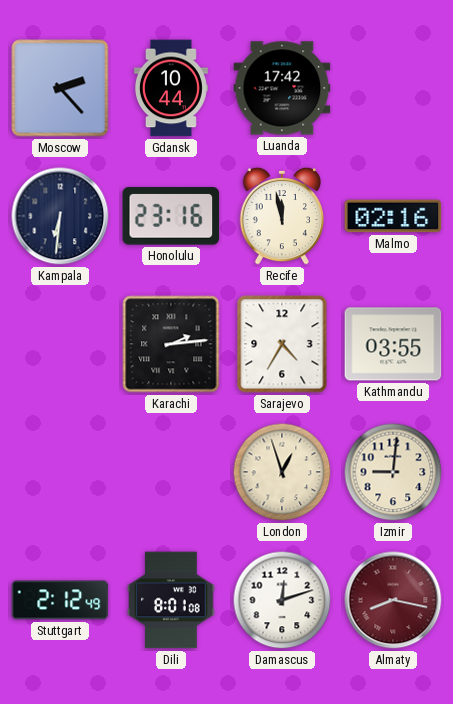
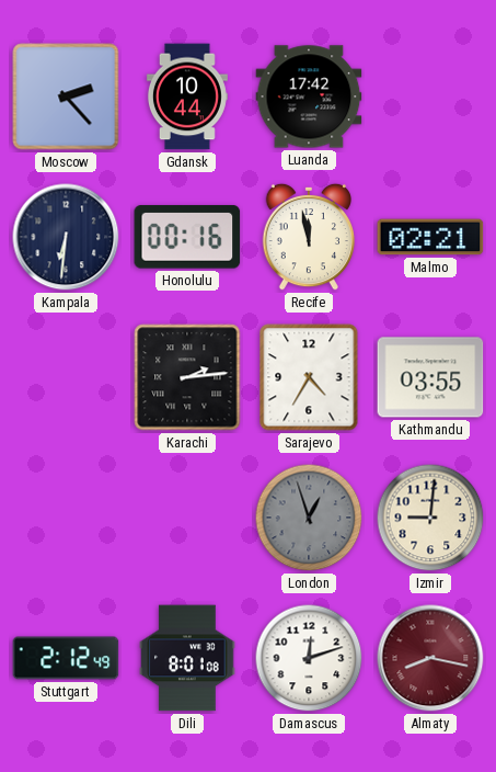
Honolulu: 23:16 -> 00:16
Malmo: 02:16 -> 02:21
London dial: cream -> grey
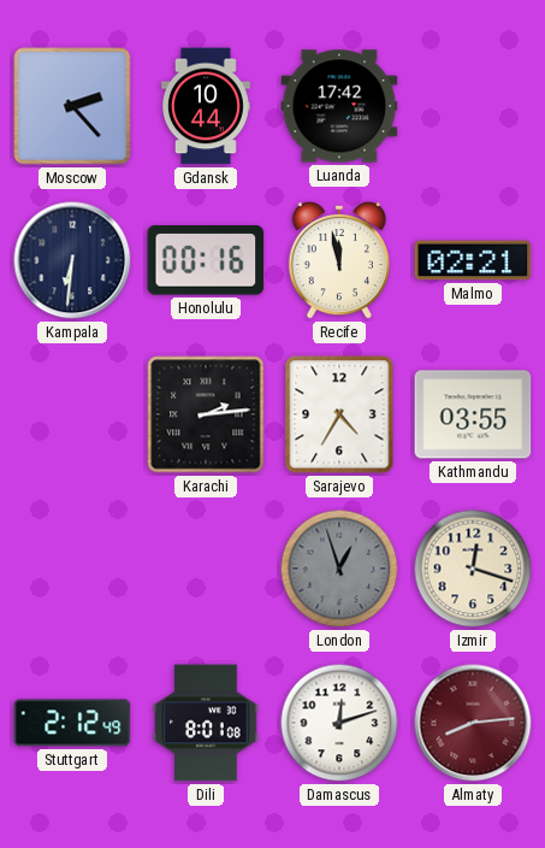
Izmir: 9:01 -> 12:18
Almaty: 8:17 -> 8:14
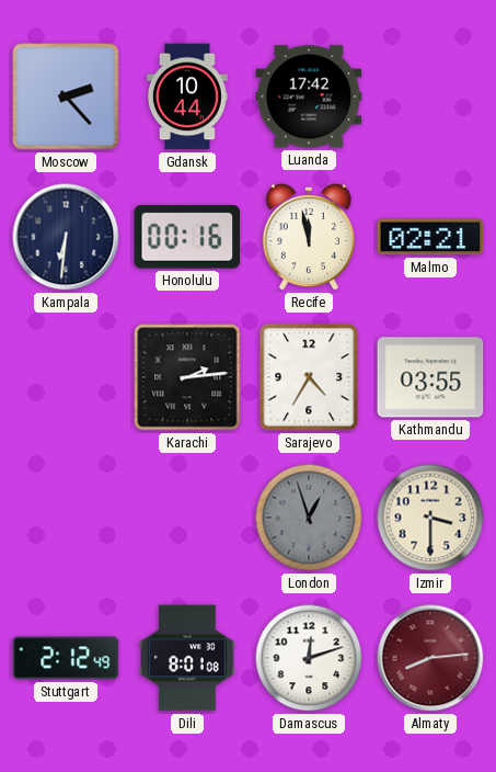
Izmir: 12:18 -> 3:30
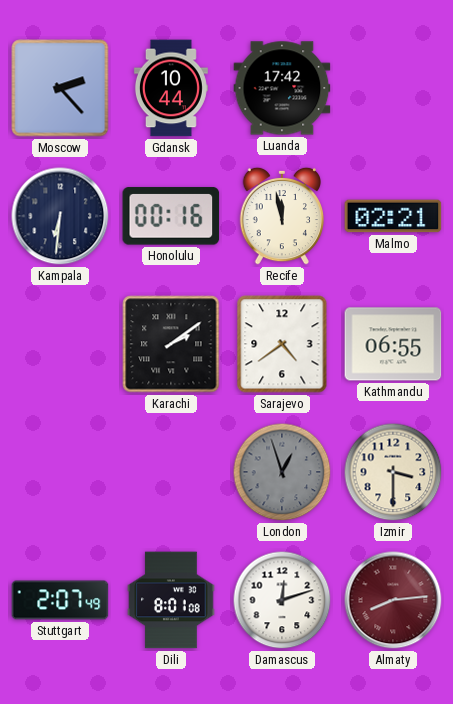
Karachi: 2:14 -> 2:09
Sarajevo: 4:35 -> 4:39
Kathmandu: 03:55 -> 06:55
Stuttgart: 2:12 -> 2:07
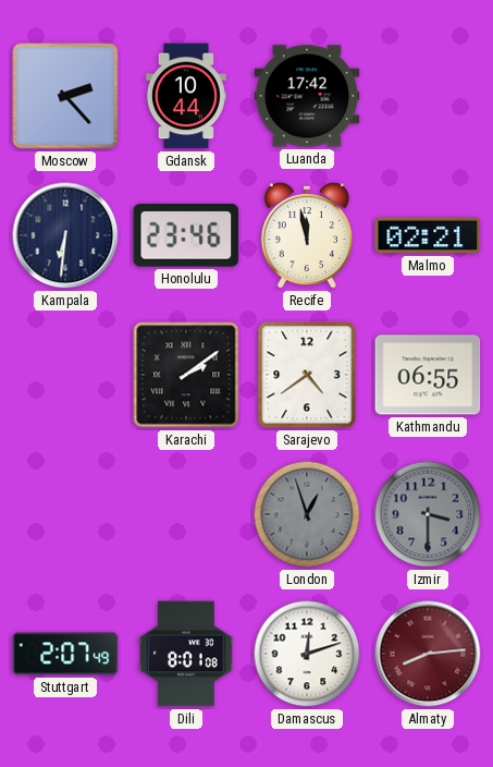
Honolulu: 00:16 -> 23:46
Izmir dial: cream -> grey
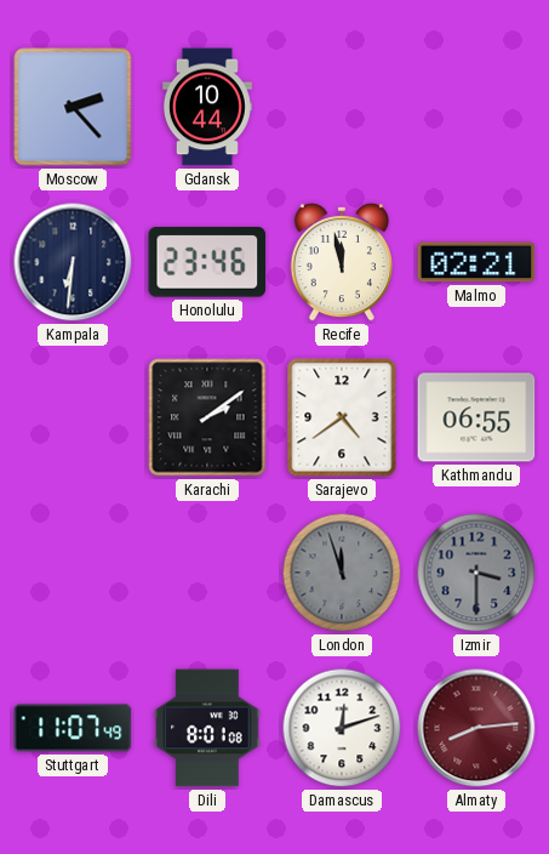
Luanda: 17:42 -> none
London: 12:57 -> 11:57
Stuttgart: 2:07 -> 11:07
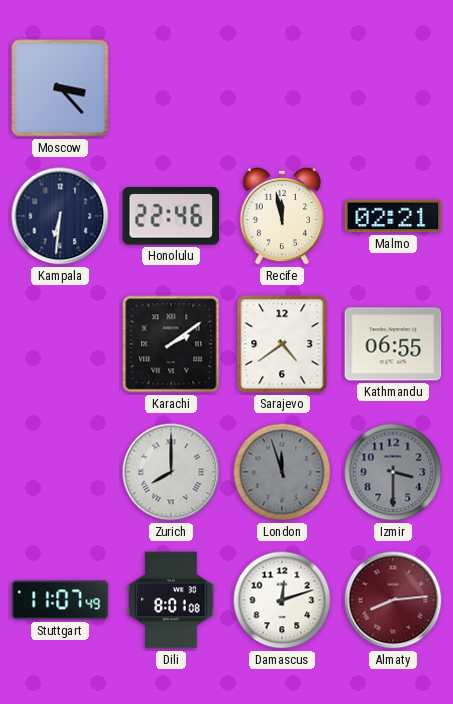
Moscow: 2:23 -> 3:23
Gdansk: 10:44 -> none
Honolulu: 23:46 -> 22:46
Zurich: none -> 8:00
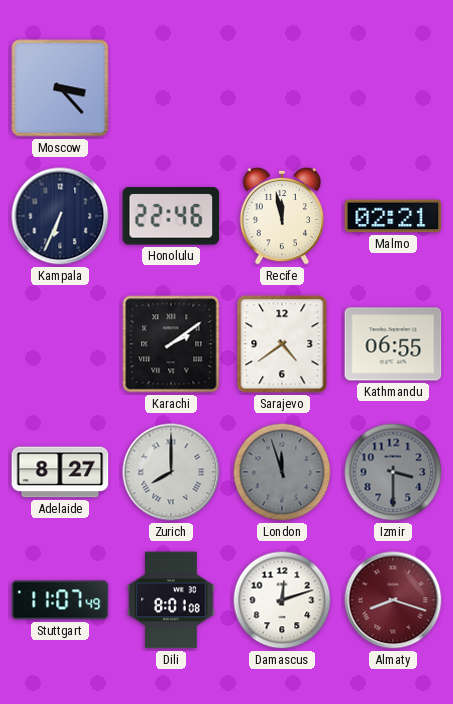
Kampala: 6:31 -> 6:34
Adelaide: none -> 8:27
Almaty: 8:14 -> 8:18
